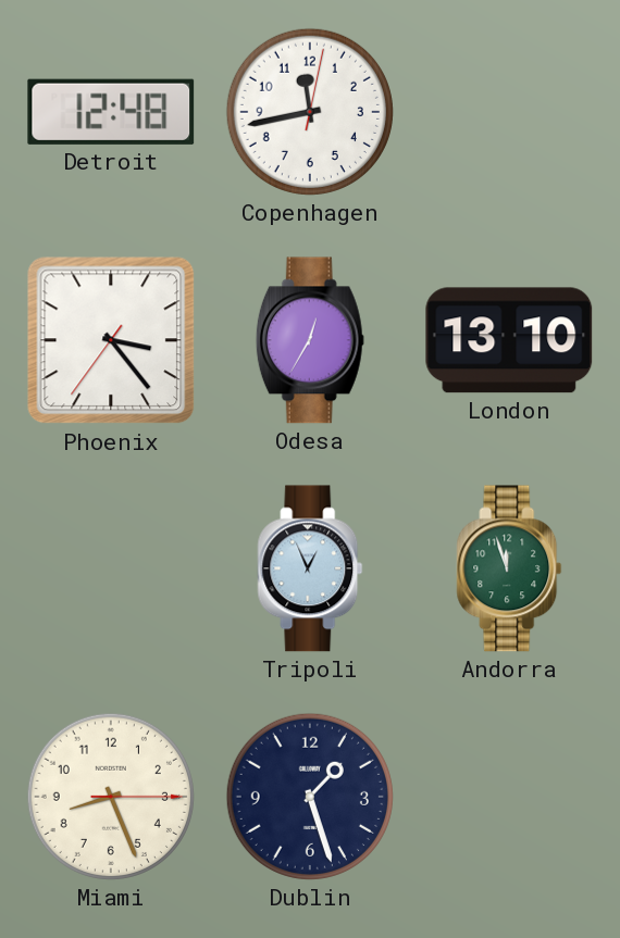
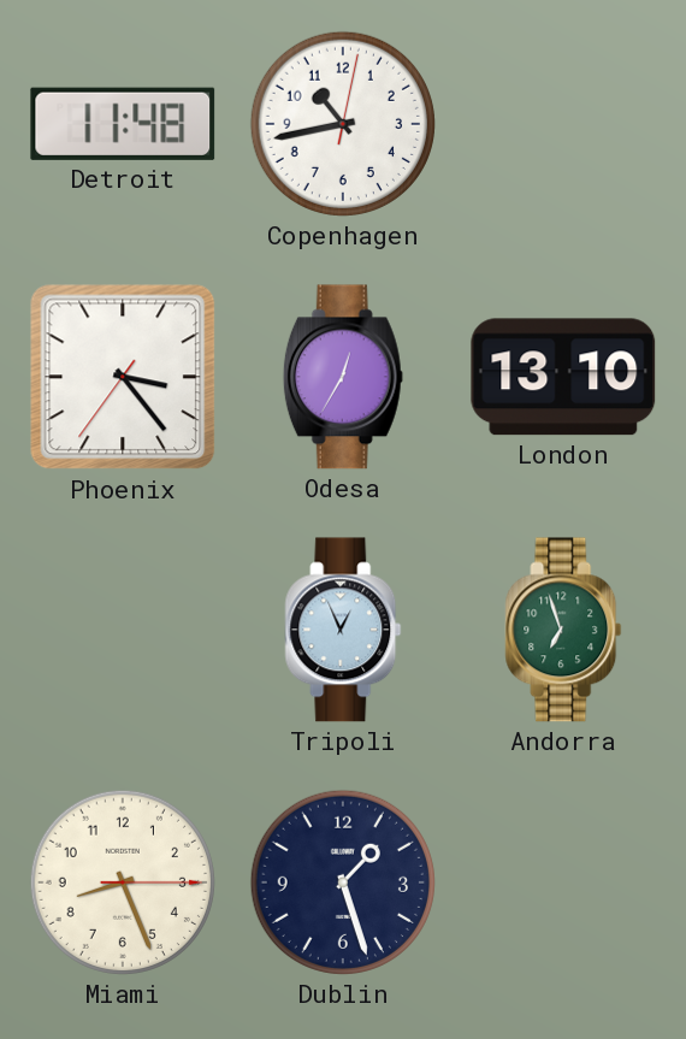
Detroit: 12:48 -> 11:48
Copenhagen: 11:43 -> 10:43
Andorra: 11:57 -> 6:57
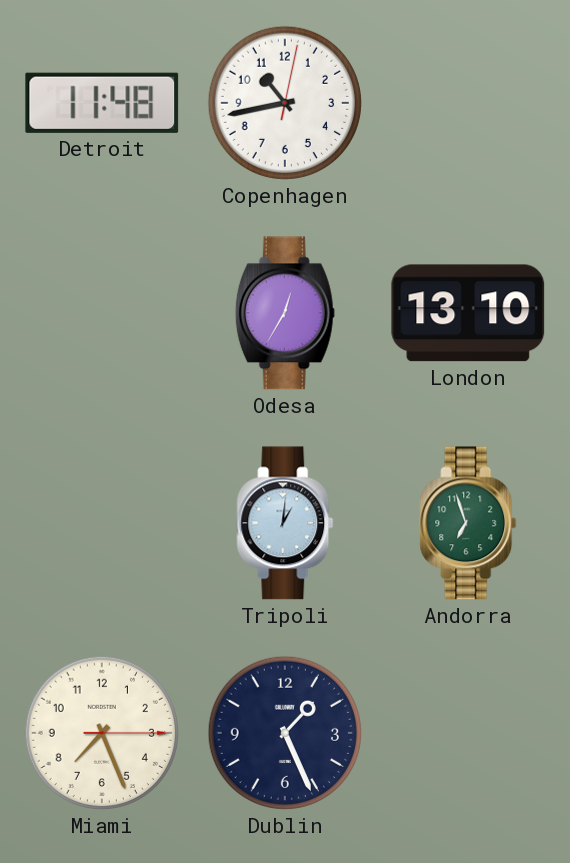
Phoenix: 3:23 -> none
Tripoli: 12:56 -> 1:01
Miami: 8:26 -> 7:26
Dublin: 1:27 -> 1:26
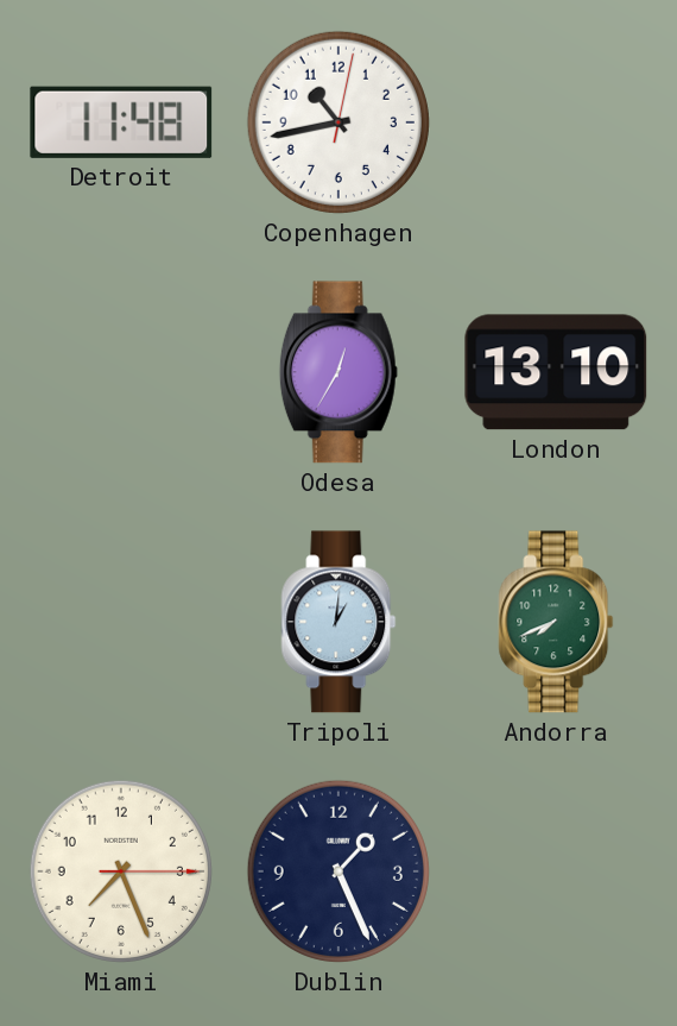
Andorra: 6:57 -> 7:41
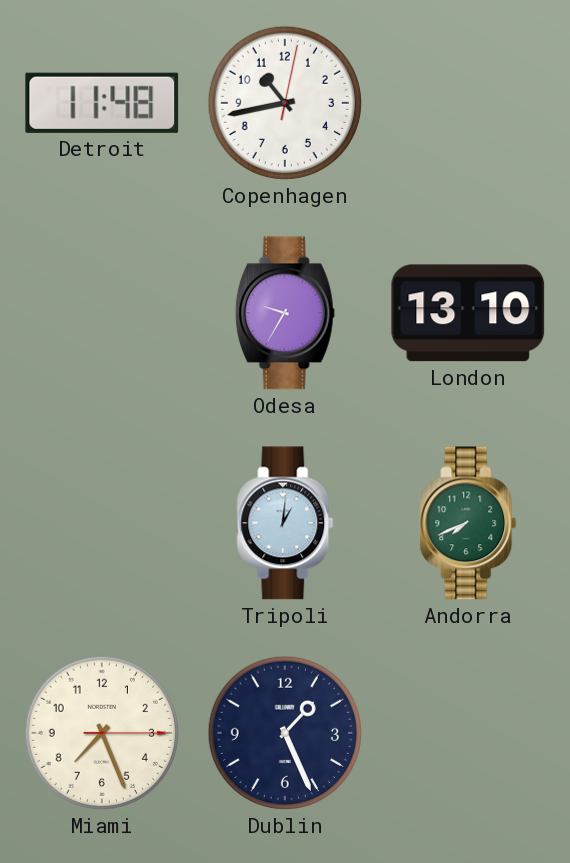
Odesa: 12:35 -> 9:35
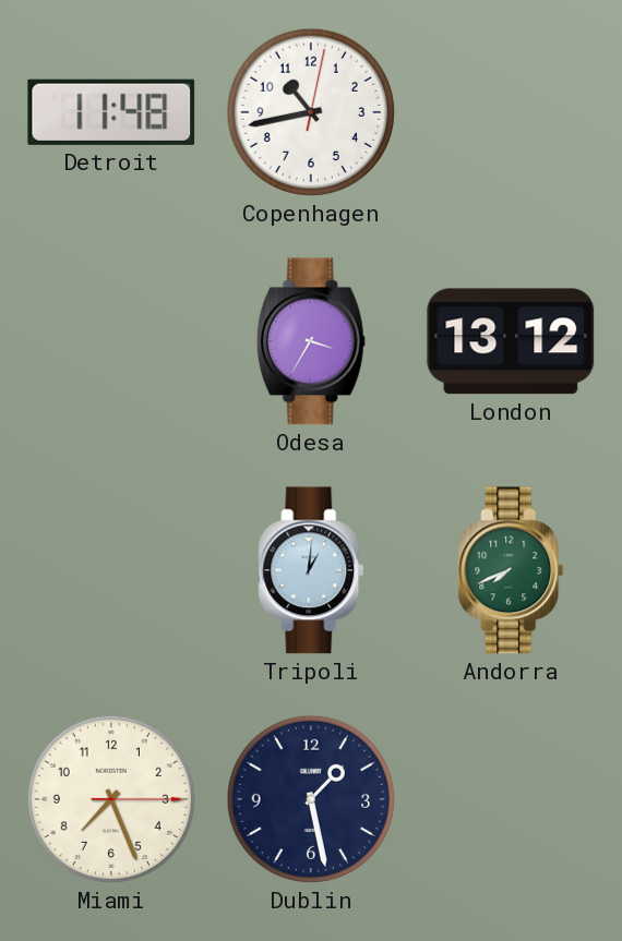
Odesa: 9:35 -> 3:35
London: 13:10 -> 13:12
Dublin: 1:26 -> 1:28
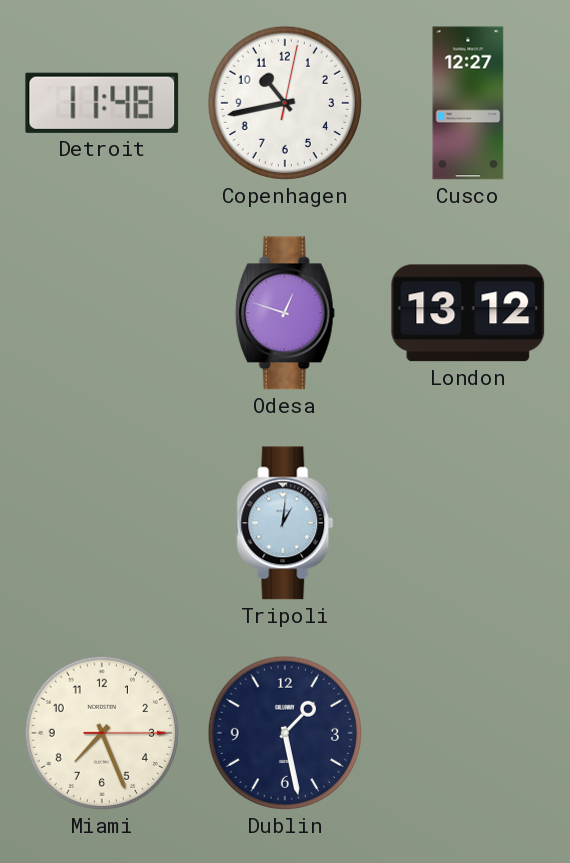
Cusco: none -> 12:27
Odesa: 3:35 -> 12:48
Andorra: 7:41 -> none
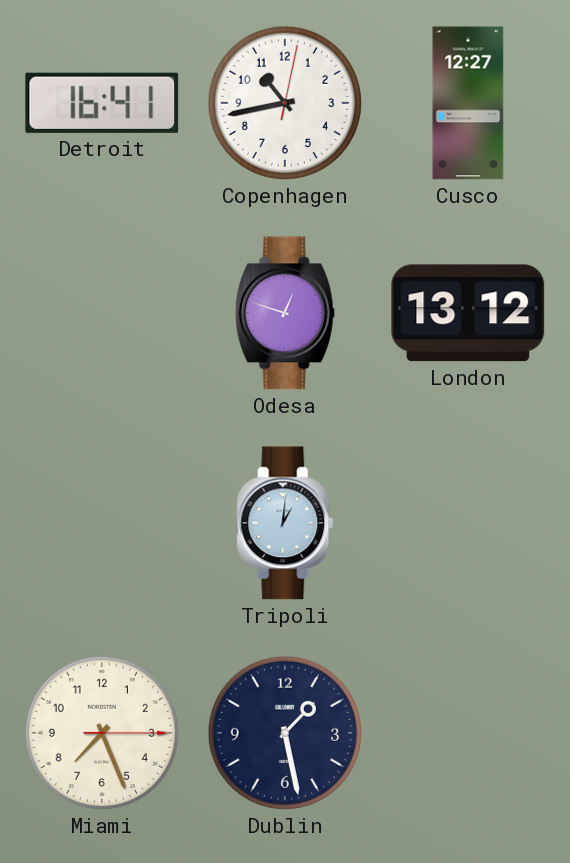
Detroit: 11:48 -> 16:41
